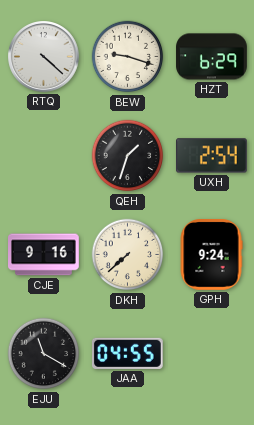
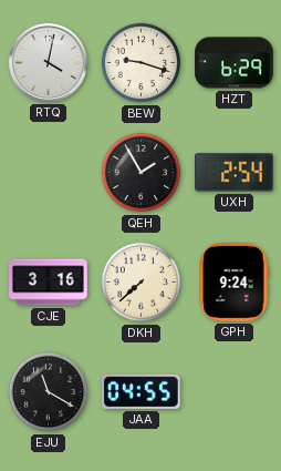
RTQ: 4:22 -> 4:02
QEH: 1:33 -> 1:55
CJE: 9:16 -> 3:16
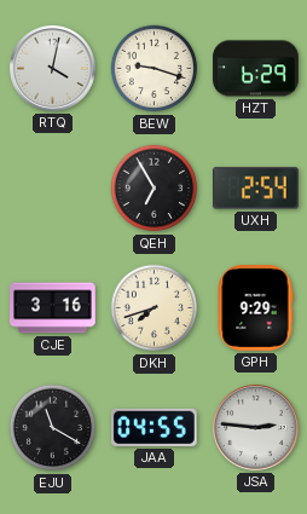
QEH: 1:55 -> 6:55
DKH: 7:38 -> 7:42
GPH: 9:24 -> 9:29
JSA: none -> 2:46
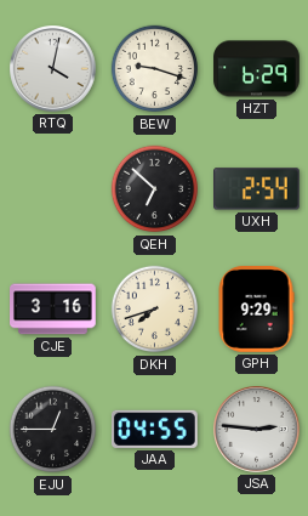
QEH: 6:55 -> 6:52
EJU: 11:20 -> 12:45
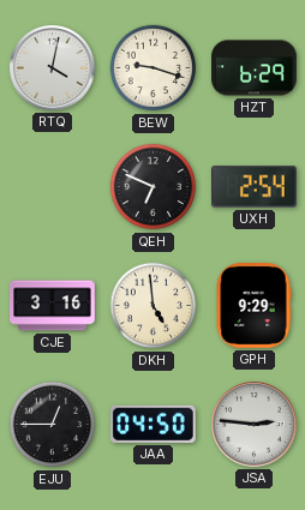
QEH: 6:52 -> 6:49
DKH: 7:42 -> 4:59
JAA: 04:55 -> 04:50
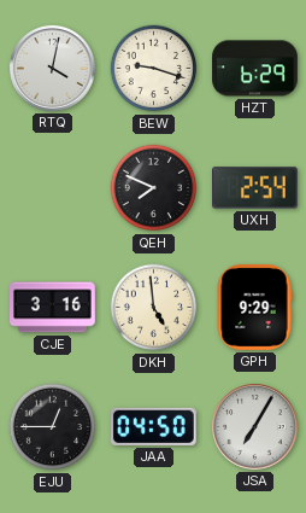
QEH: 6:49 -> 7:49
JSA: 2:46 -> 7:05
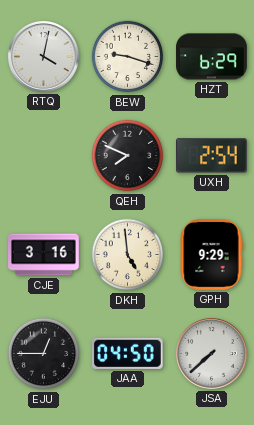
JSA: 7:05 -> 7:38
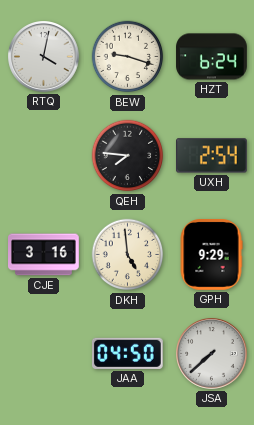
HZT: 6:29 -> 6:24
QEH: 7:49 -> 7:46
EJU: 12:45 -> none
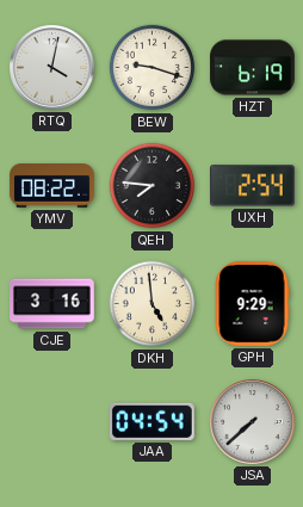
HZT: 6:24 -> 6:19
YMV: none -> 08:22
JAA: 04:50 -> 04:54
